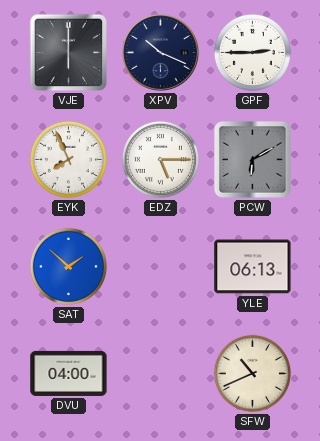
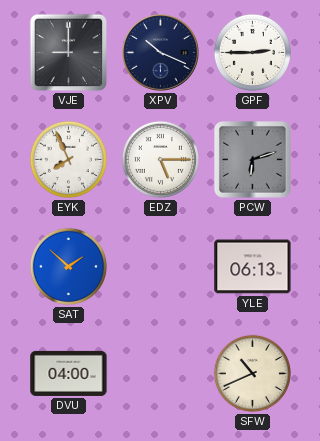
VJE: 6:00 -> 9:00
PCW: 6:10 -> 6:12
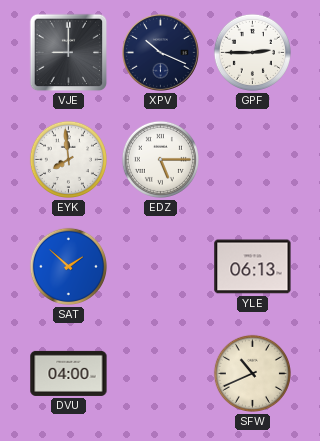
EYK: 7:56 -> 7:59
PCW: 6:12 -> none
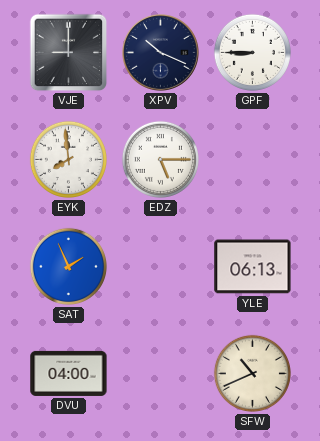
GPF: 2:45 -> 8:45
SAT: 1:52 -> 1:56
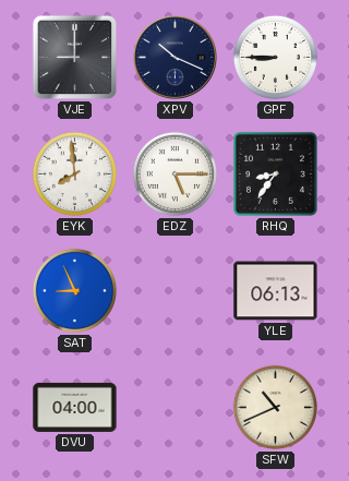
RHQ: none -> 8:36
SAT: 1:56 -> 8:56
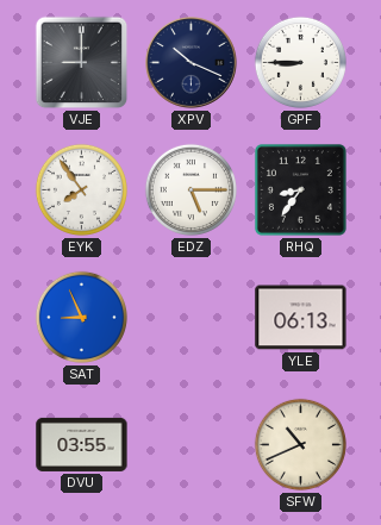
EYK: 7:59 -> 7:54
DVU: 04:00 -> 03:55
